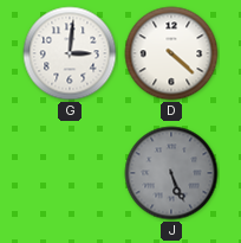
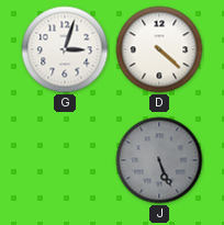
G: 3:01 -> 3:03
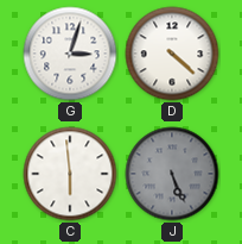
C: none -> 5:59
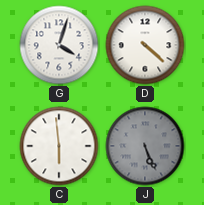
G: 3:03 -> 4:03
